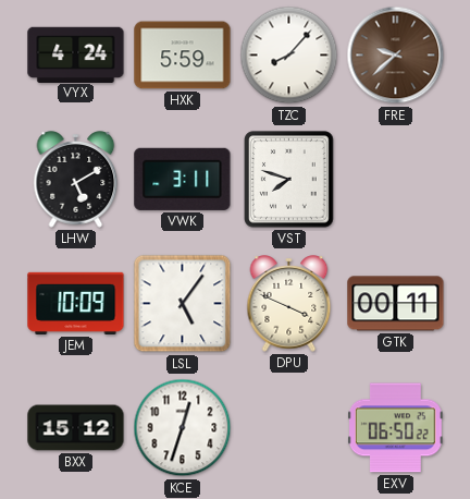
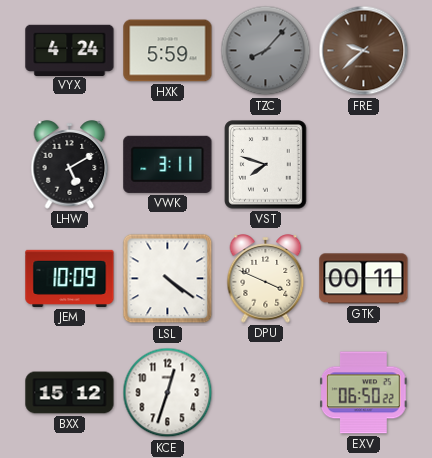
TZC dial: white -> grey
LSL: 5:06 -> 4:21
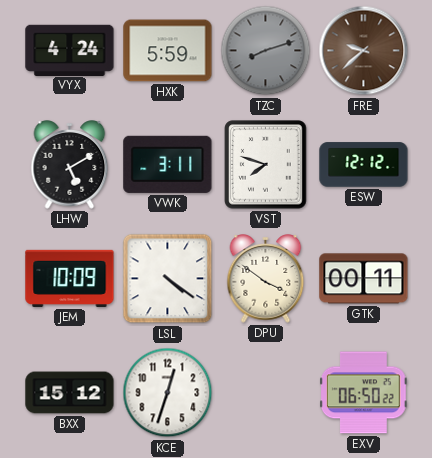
TZC: 8:07 -> 8:12
ESW: none -> 12:12
DPU: 3:49 -> 3:51
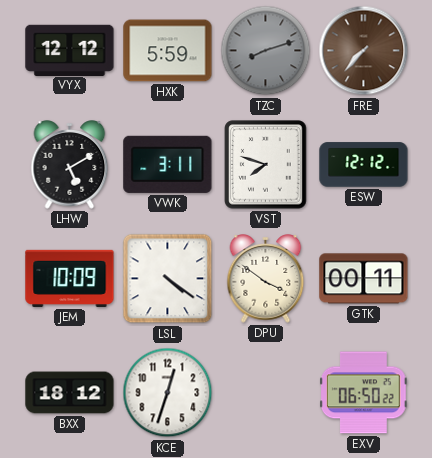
VYX: 4:24 -> 12:12
FRE: 9:38 -> 7:37
BXX: 15:12 -> 18:12
